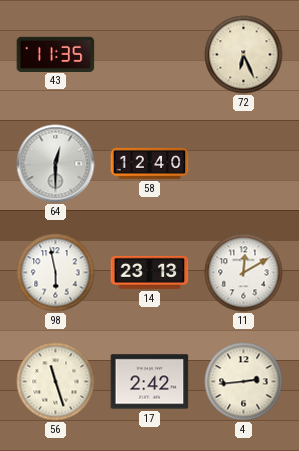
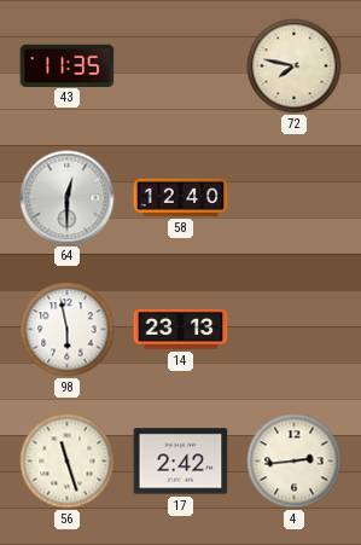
72: 6:26 -> 7:47
11: 12:10 -> none
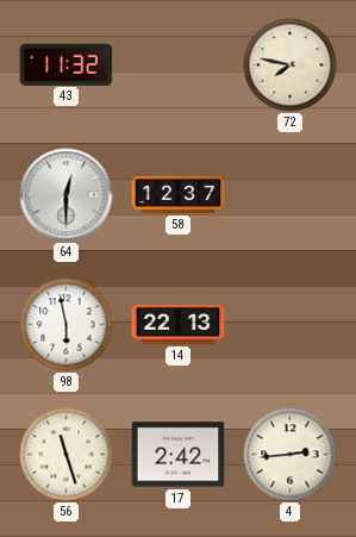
43: 11:35 -> 11:32
58: 12:40 -> 12:37
14: 23:13 -> 22:13
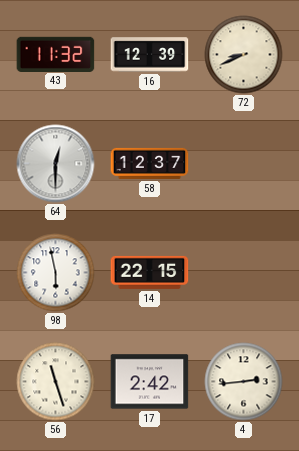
16: none -> 12:39
72: 7:47 -> 8:41
14: 22:13 -> 22:15
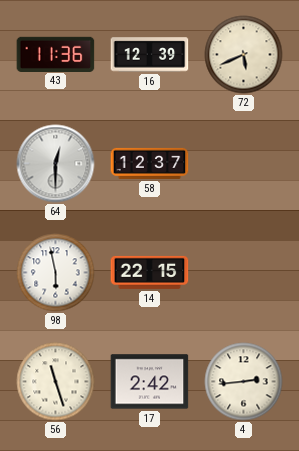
43: 11:32 -> 11:36
72: 8:41 -> 5:41
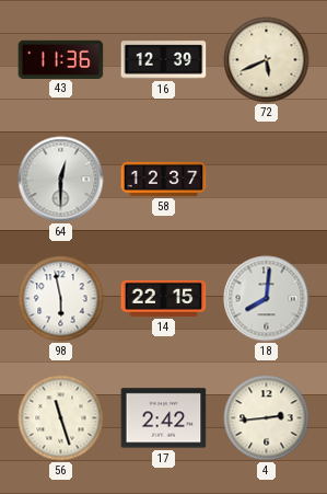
18: none -> 8:01
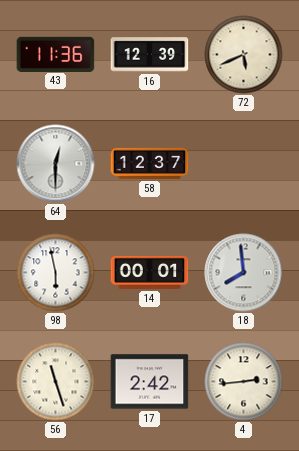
14: 22:15 -> 00:01
18: 8:01 -> 7:59
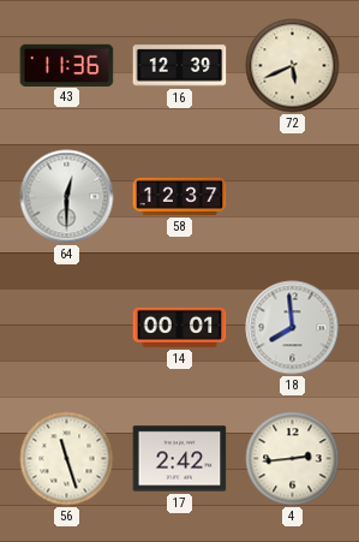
98: 5:58 -> none
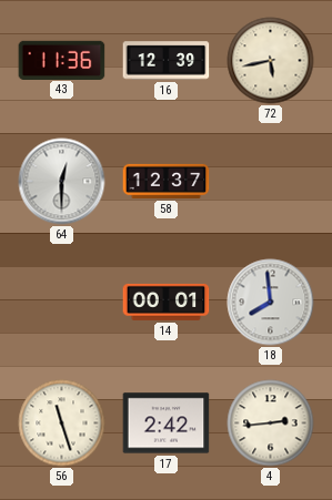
72: 5:41 -> 5:43
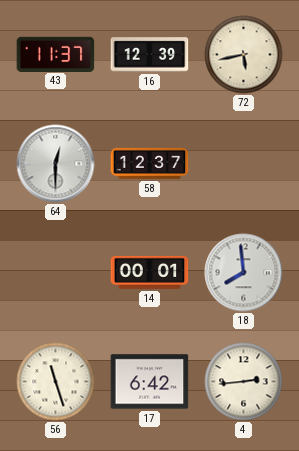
43: 11:36 -> 11:37
17: 2:42 -> 6:42
